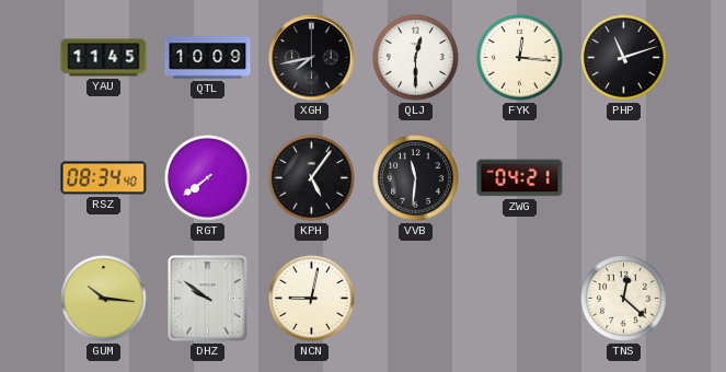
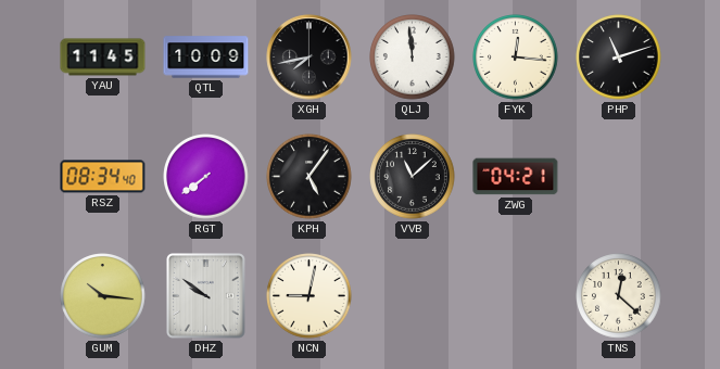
QLJ: 12:30 -> 11:59
VVB: 11:31 -> 11:08
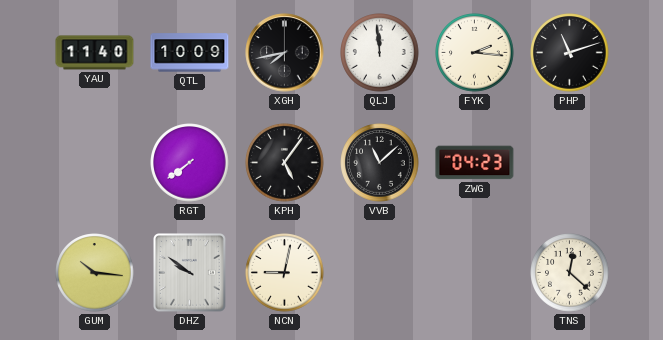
YAU: 11:45 -> 11:40
FYK: 12:16 -> 2:16
RSZ: 08:34 -> none
ZWG: 04:21 -> 04:23
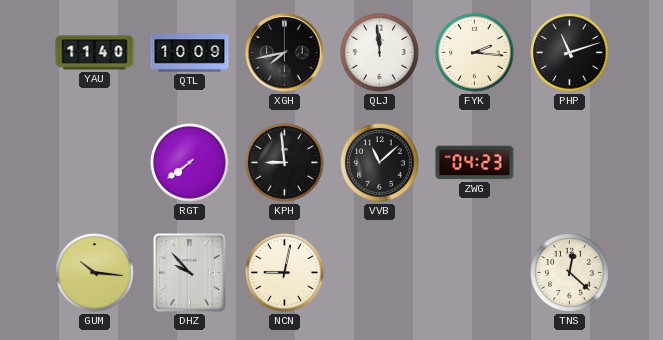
KPH: 5:06 -> 8:59
DHZ: 9:51 -> 9:53
